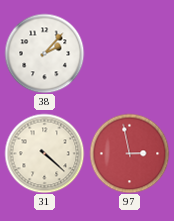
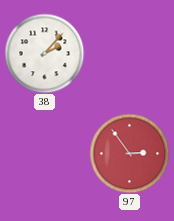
31: 4:22 -> none
97: 2:58 -> 2:54
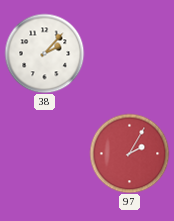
97: 2:54 -> 2:05
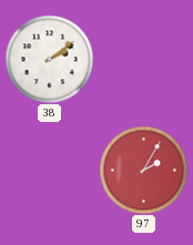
38: 2:07 -> 2:09
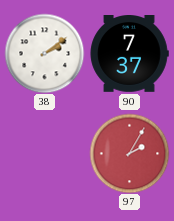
90: none -> 7:37
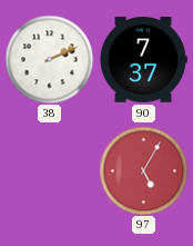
38: 2:09 -> 2:11
97: 2:05 -> 5:05
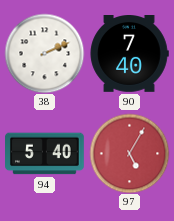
90: 7:37 -> 7:40
94: none -> 5:40
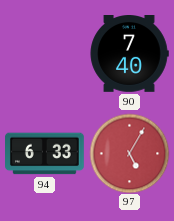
38: 2:11 -> none
94: 5:40 -> 6:33
